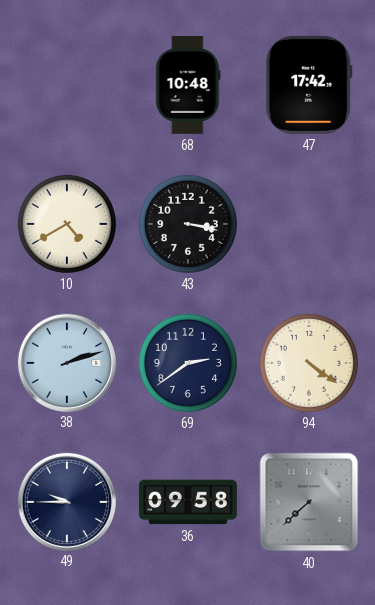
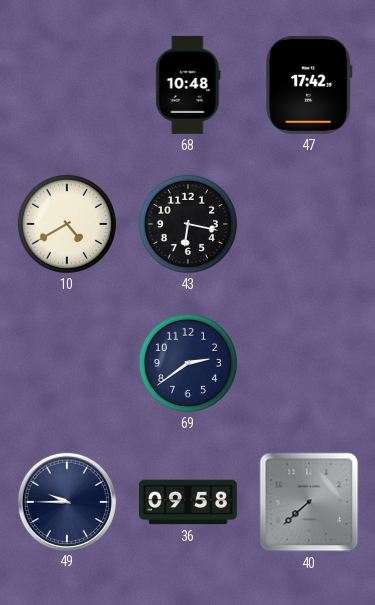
43: 3:17 -> 6:17
38: 2:12 -> none
94: 4:21 -> none
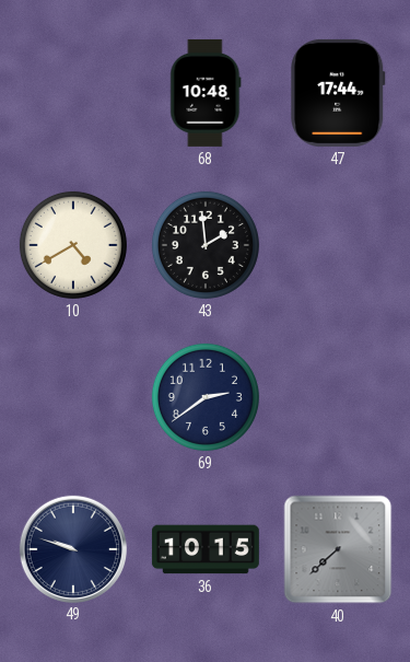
47: 17:42 -> 17:44
43: 6:17 -> 1:59
49: 9:45 -> 9:48
36: 09:58 -> 10:15
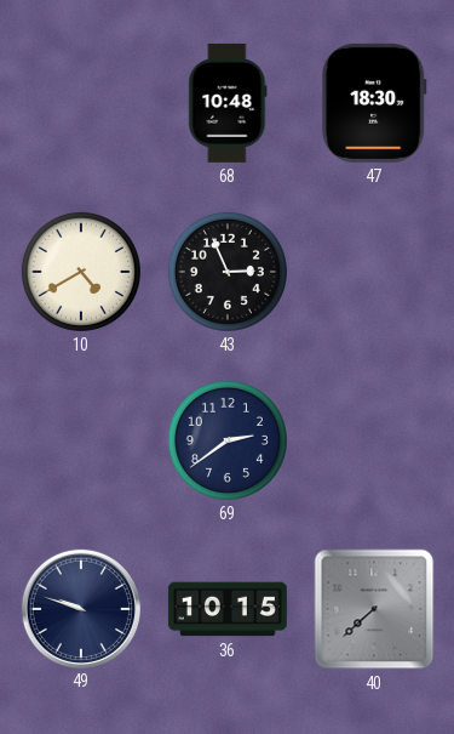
47: 17:44 -> 18:30
43: 1:59 -> 2:56
